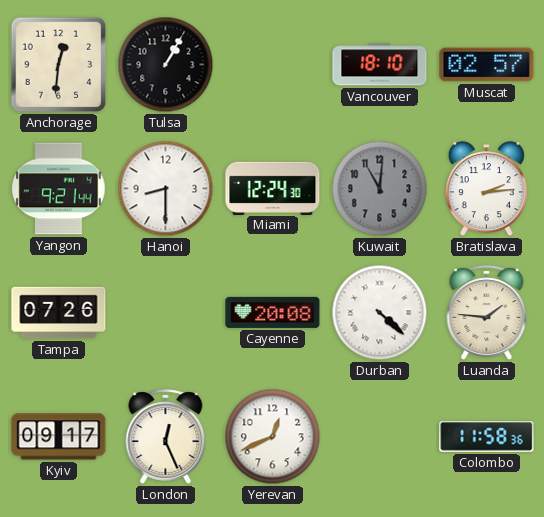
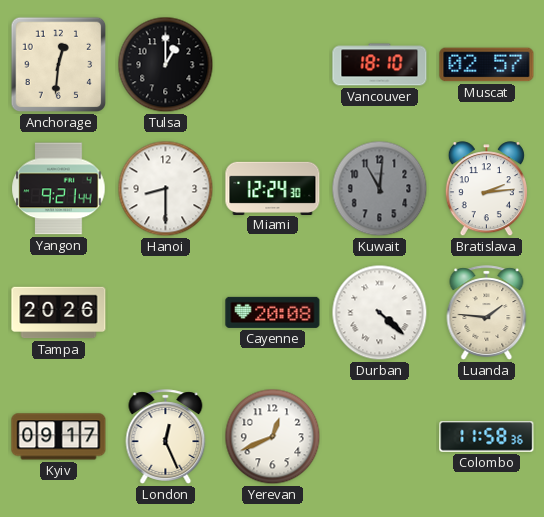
Tulsa: 1:05 -> 1:00
Tampa: 07:26 -> 20:26
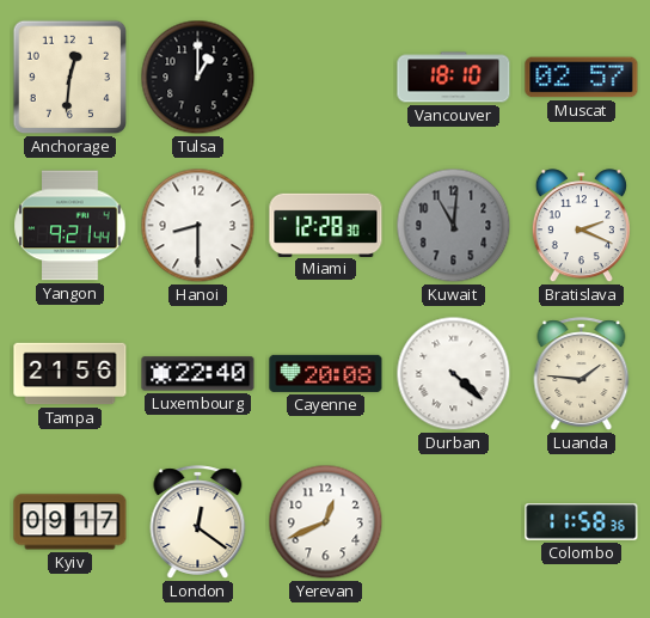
Miami: 12:24 -> 12:28
Bratislava: 2:14 -> 2:19
Tampa: 20:26 -> 21:56
Luxembourg: none -> 22:40
London: 12:26 -> 12:21
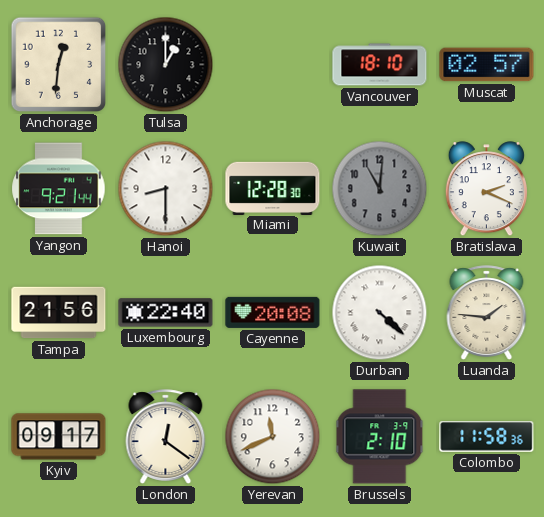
Yerevan: 12:41 -> 11:41
Brussels: none -> 2:10
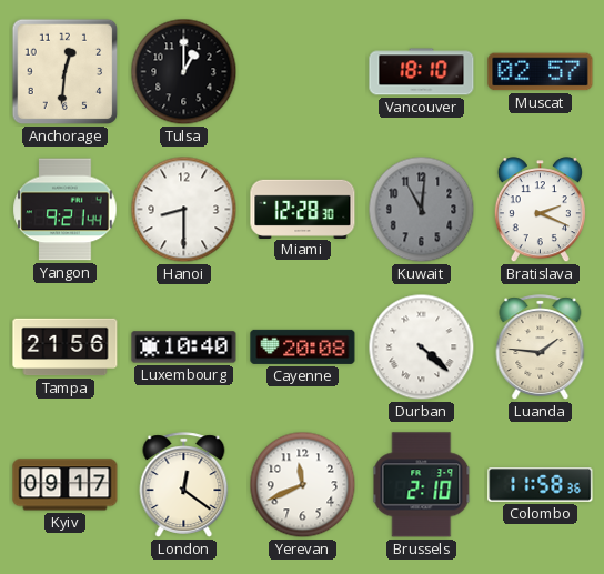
Luxembourg: 22:40 -> 10:40
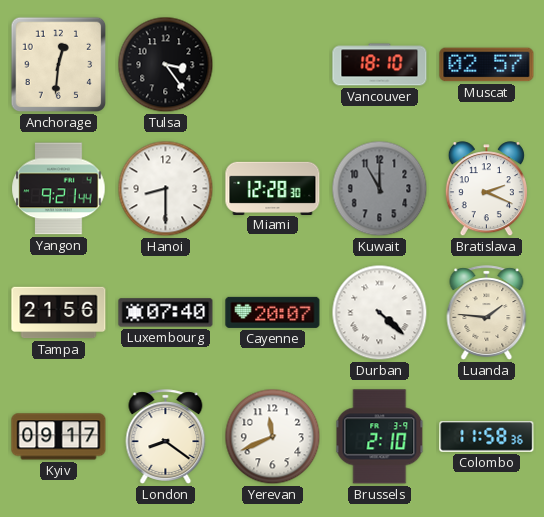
Tulsa: 1:00 -> 3:24
Kuwait: 11:01 -> 11:00
Luxembourg: 10:40 -> 07:40
Cayenne: 20:08 -> 20:07
London: 12:21 -> 8:21
